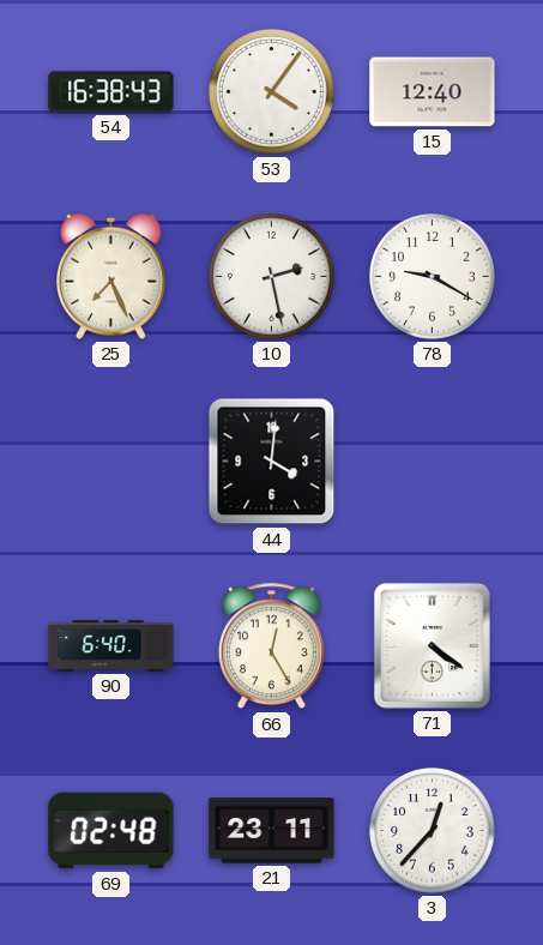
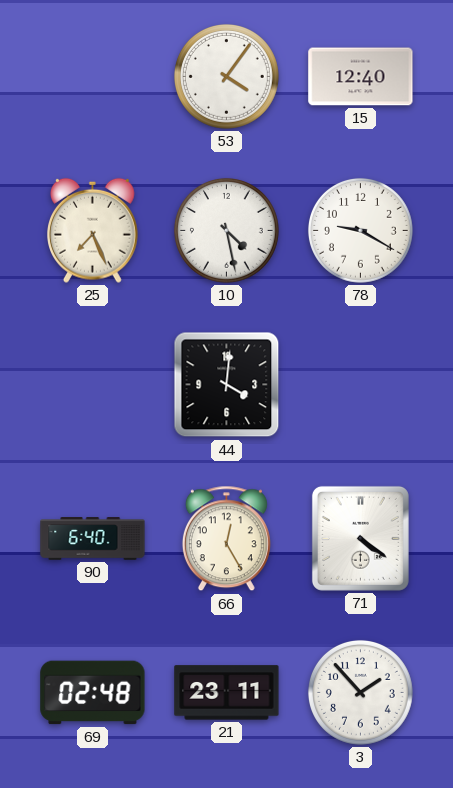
54: 16:38 -> none
10: 2:28 -> 4:28
3: 12:37 -> 1:53
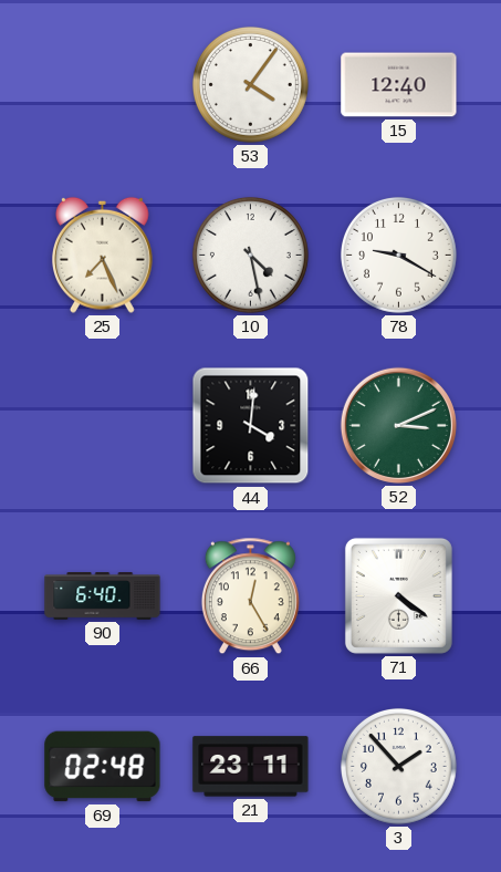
52: none -> 3:11
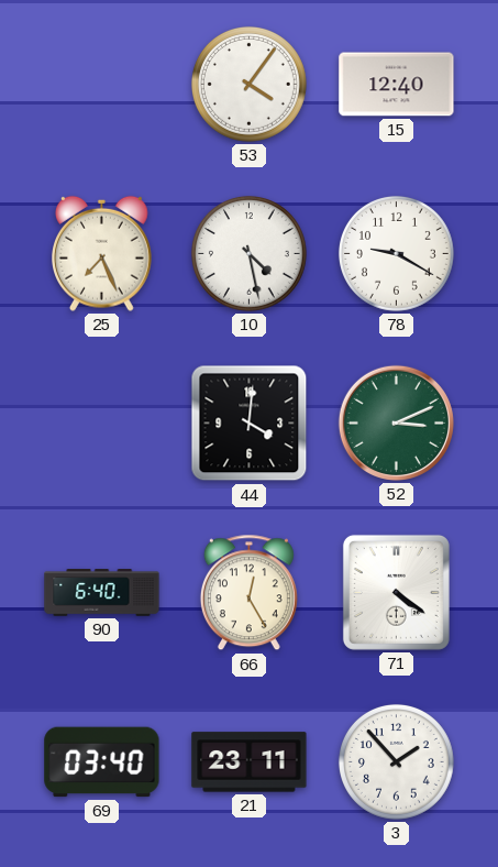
69: 02:48 -> 03:40
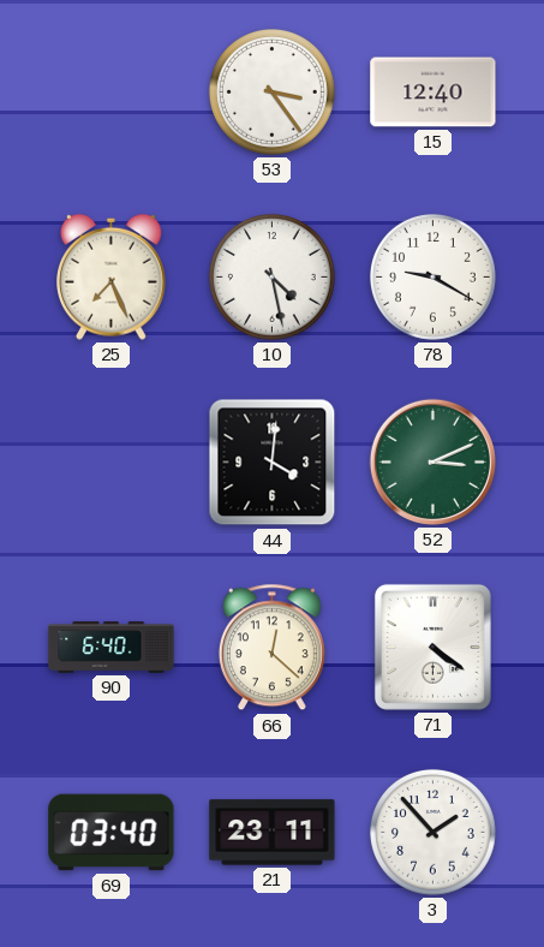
53: 4:06 -> 3:24
66: 12:25 -> 12:22
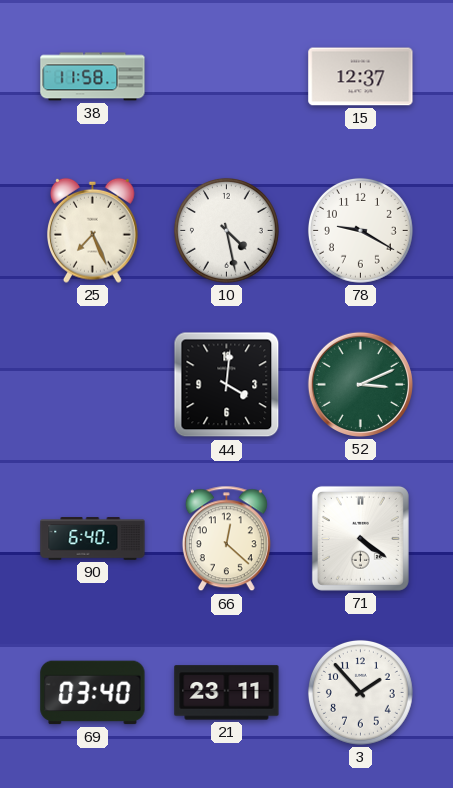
38: none -> 11:58
53: 3:24 -> none
15: 12:40 -> 12:37
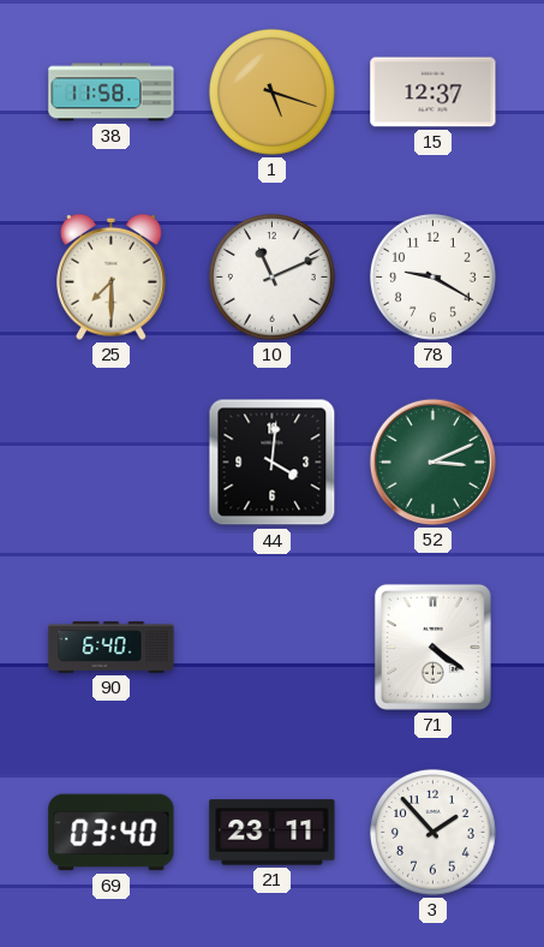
1: none -> 5:18
25: 7:26 -> 7:30
10: 4:28 -> 11:11
66: 12:22 -> none
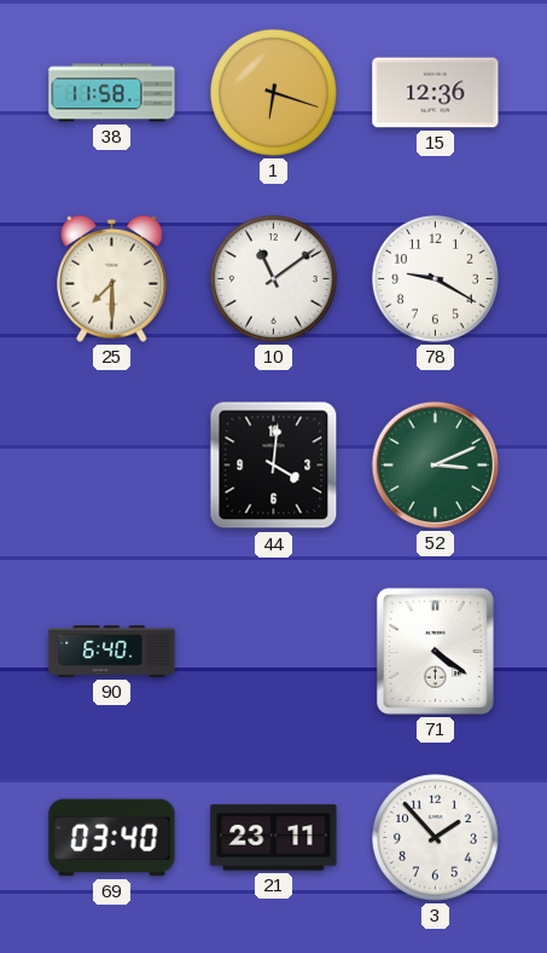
1: 5:18 -> 6:18
15: 12:37 -> 12:36
10: 11:11 -> 11:09
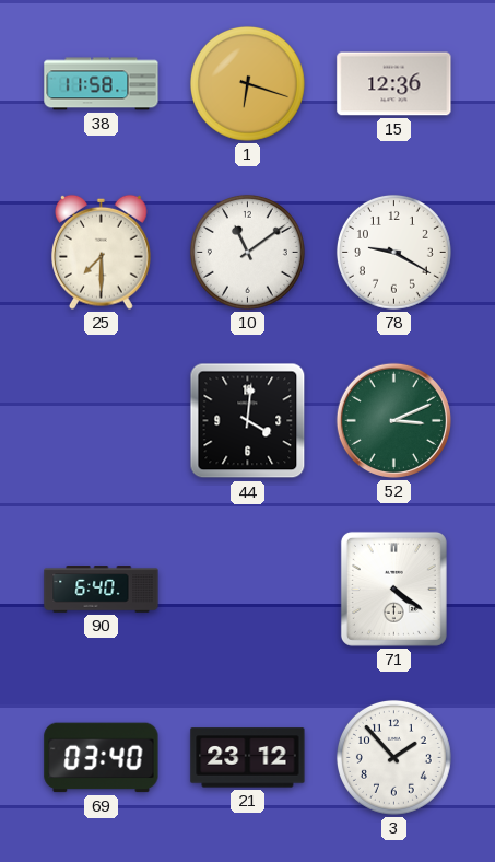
21: 23:11 -> 23:12
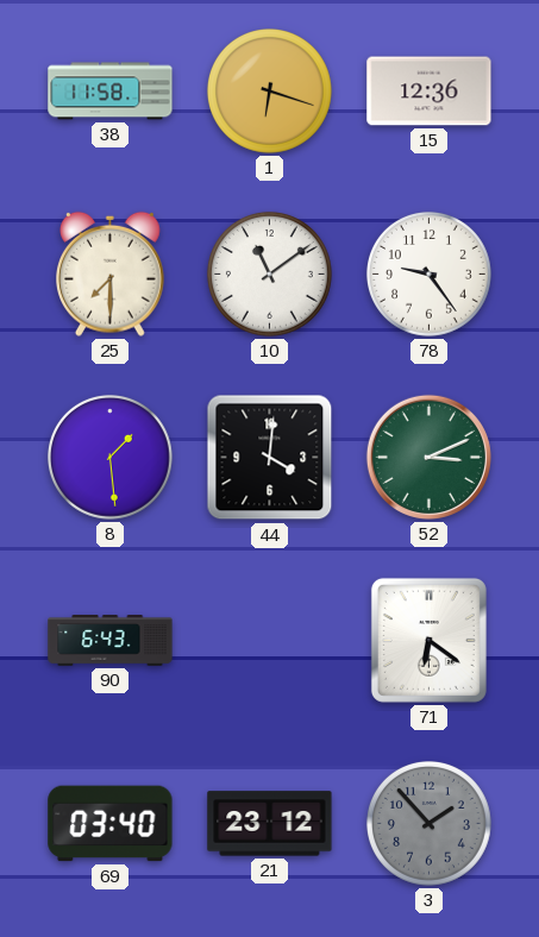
78: 9:20 -> 9:24
8: none -> 1:29
90: 6:40 -> 6:43
71: 4:21 -> 6:21
3 dial: white -> grey
